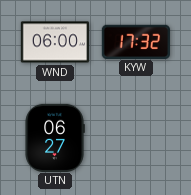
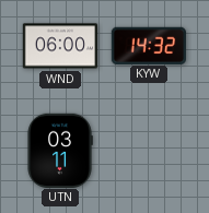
KYW: 17:32 -> 14:32
UTN: 06:27 -> 03:11
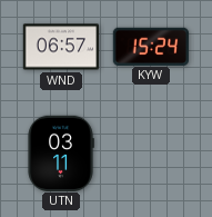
WND: 06:00 -> 06:57
KYW: 14:32 -> 15:24
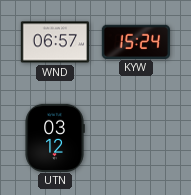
UTN: 03:11 -> 03:12
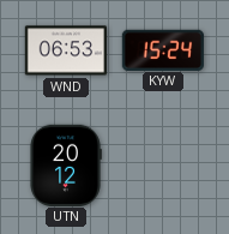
WND: 06:57 -> 06:53
UTN: 03:12 -> 20:12
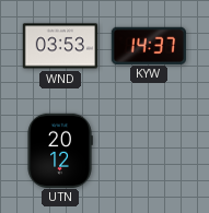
WND: 06:53 -> 03:53
KYW: 15:24 -> 14:37
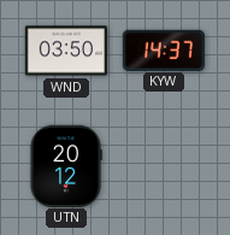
WND: 03:53 -> 03:50
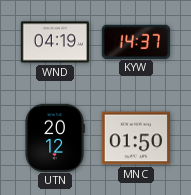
WND: 03:50 -> 04:19
MNC: none -> 01:50
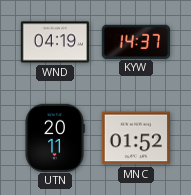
UTN: 20:12 -> 20:11
MNC: 01:50 -> 01:52
